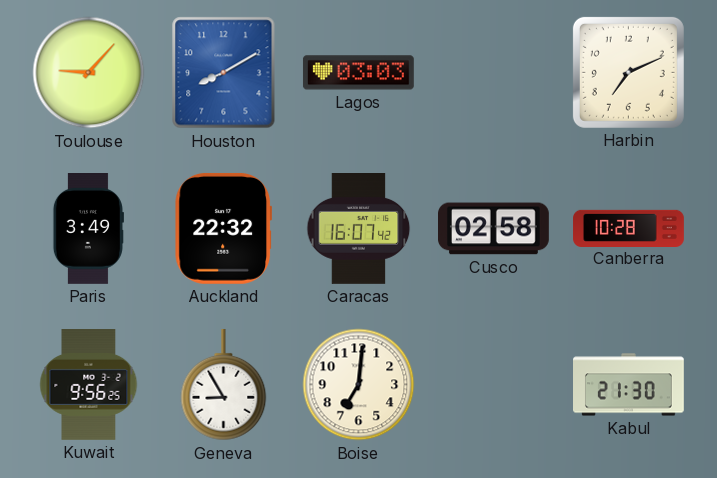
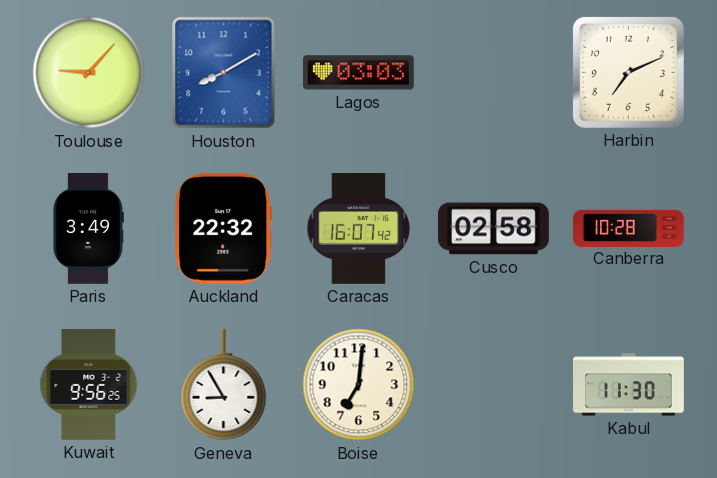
Kabul: 21:30 -> 11:30
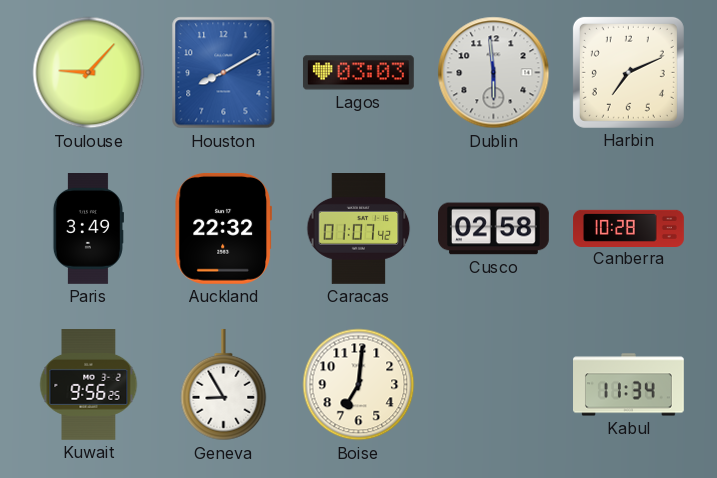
Dublin: none -> 5:59
Caracas: 16:07 -> 01:07
Kabul: 11:30 -> 11:34
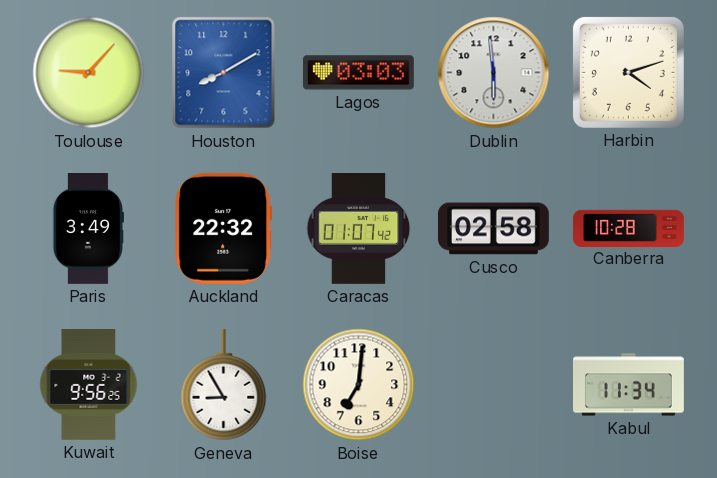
Harbin: 7:11 -> 4:12
